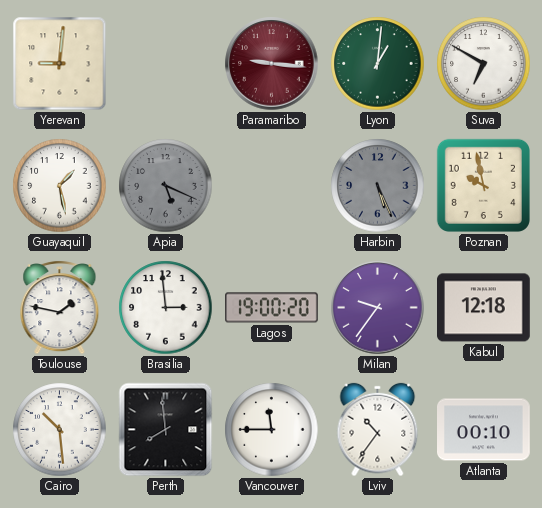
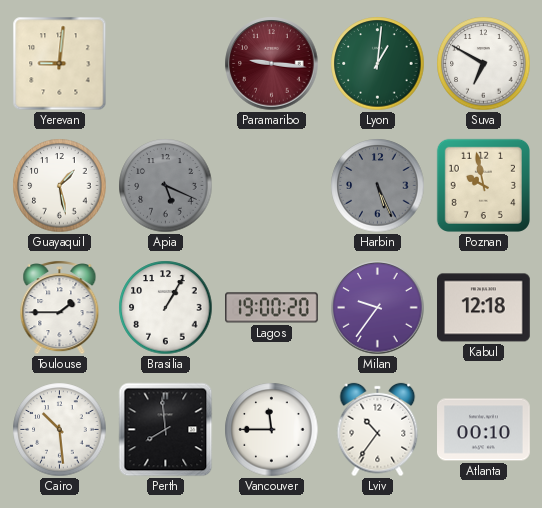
Toulouse: 1:47 -> 1:45
Brasilia: 2:59 -> 1:05
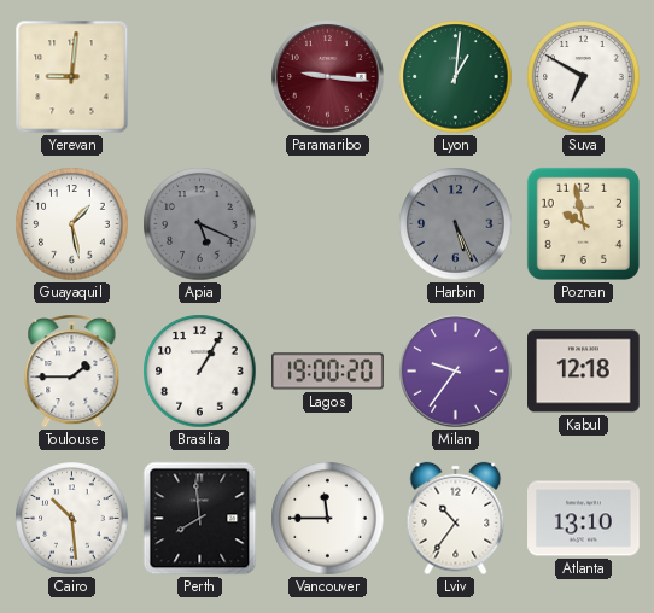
Atlanta: 00:10 -> 13:10
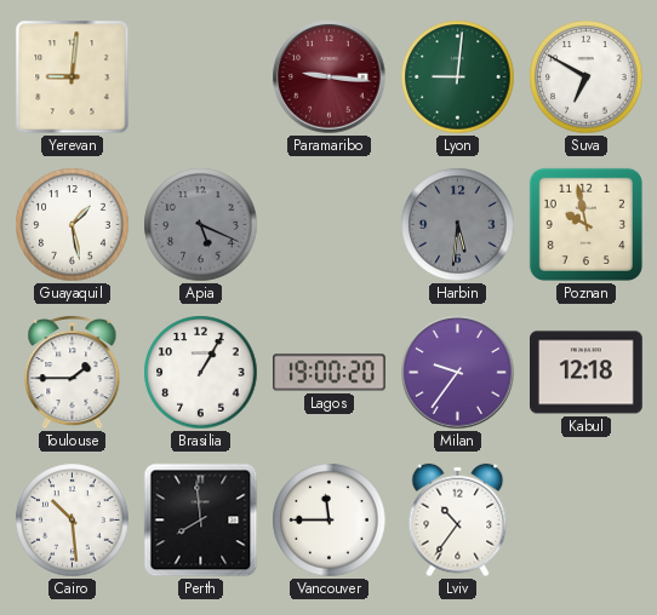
Lyon: 1:01 -> 9:01
Harbin: 5:26 -> 5:31
Atlanta: 13:10 -> none
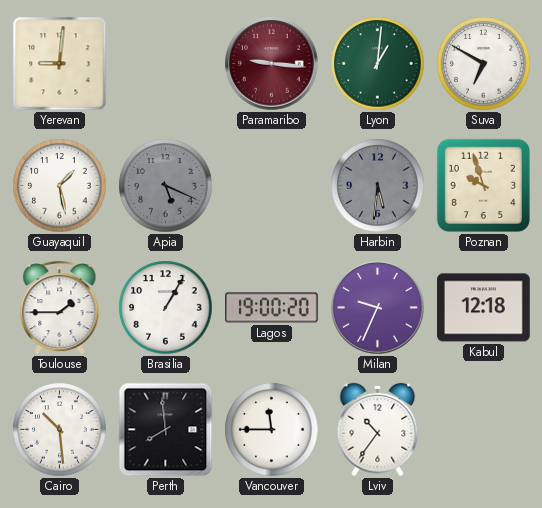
Lyon: 9:01 -> 1:01
Poznan: 9:58 -> 9:57
Milan: 9:36 -> 9:34
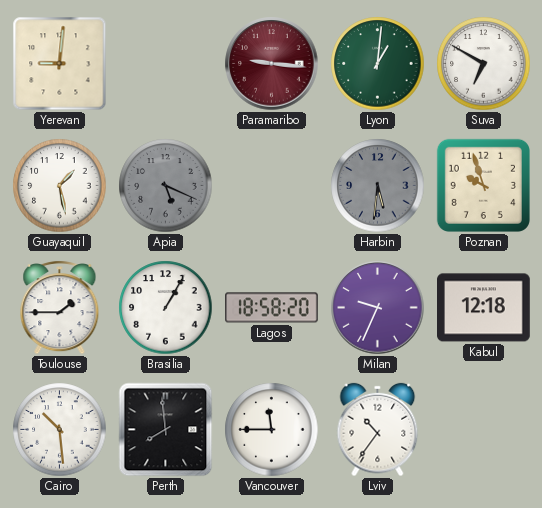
Lagos: 19:00 -> 18:58
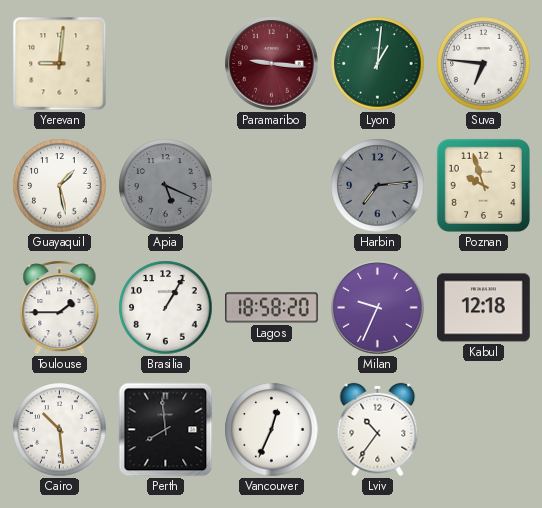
Suva: 6:50 -> 6:46
Harbin: 5:31 -> 7:14
Vancouver: 11:45 -> 12:34
